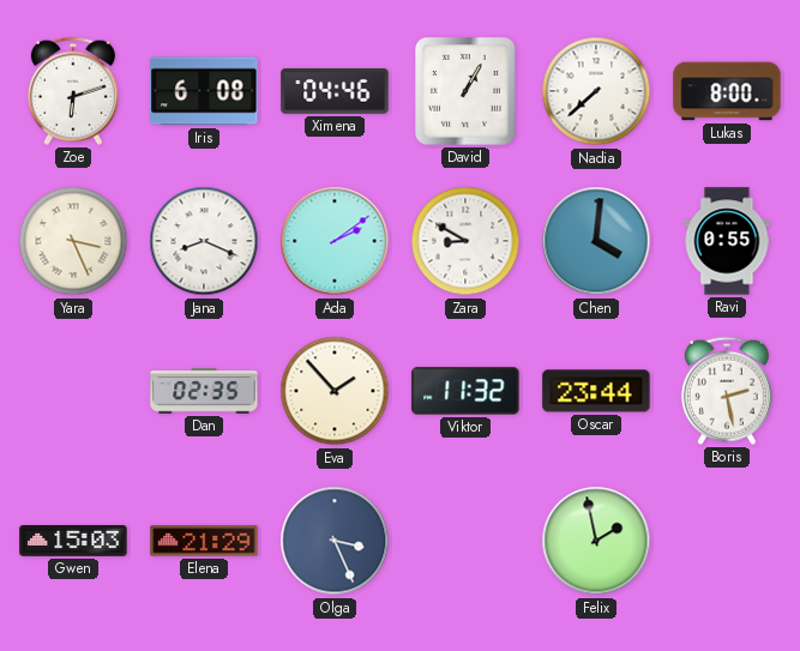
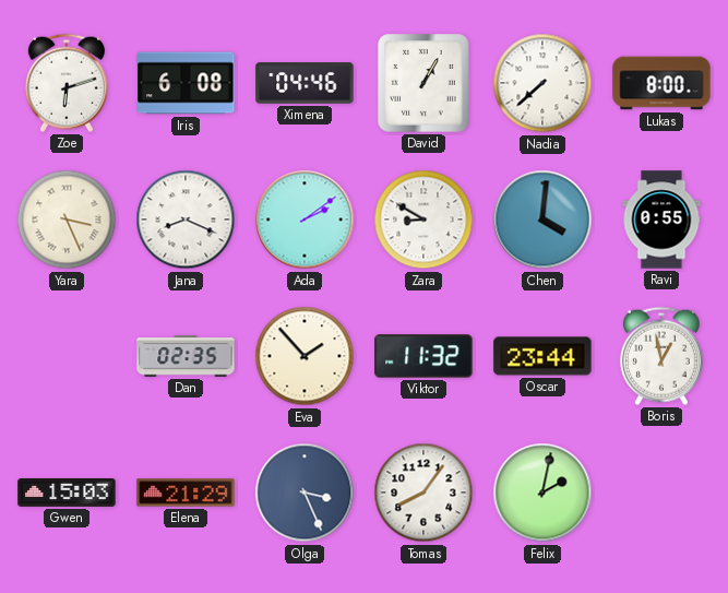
Boris: 2:28 -> 12:58
Tomas: none -> 8:06
Felix: 1:58 -> 2:02
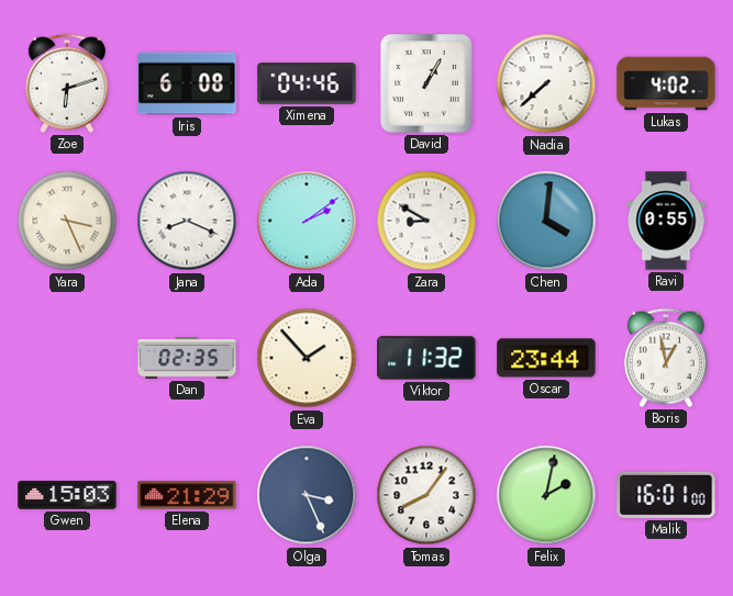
Lukas: 8:00 -> 4:02
Malik: none -> 16:01
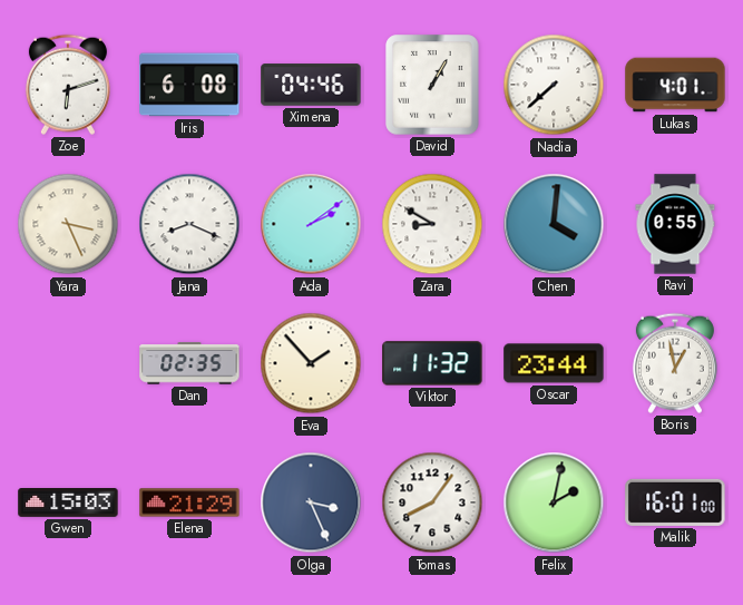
Lukas: 4:02 -> 4:01
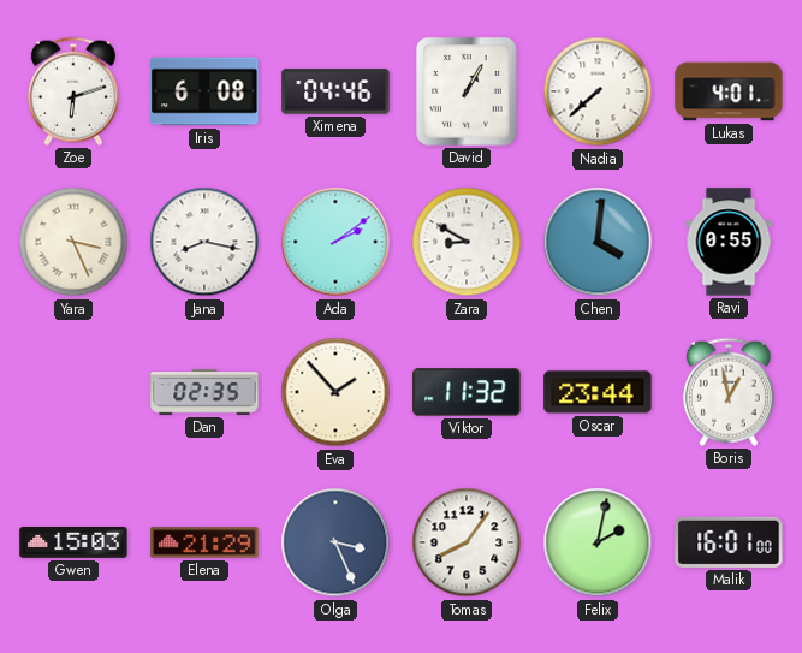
Jana: 8:19 -> 8:17
